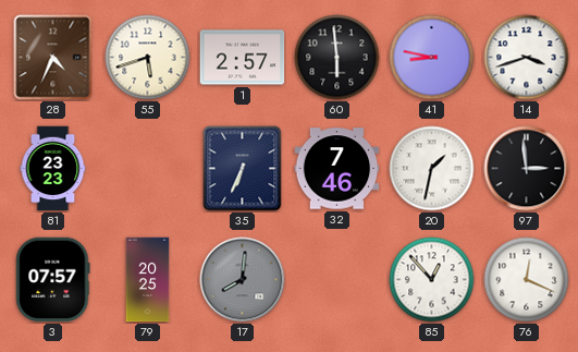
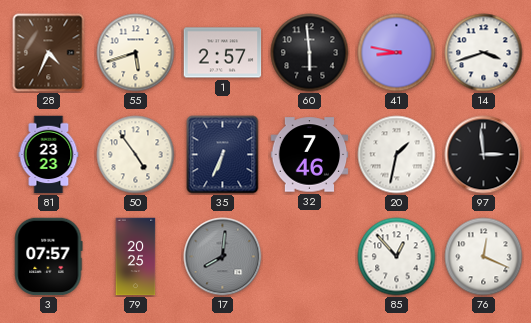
50: none -> 4:54
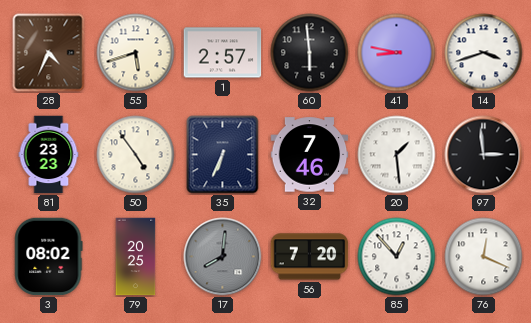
20: 1:32 -> 1:29
3: 07:57 -> 08:02
56: none -> 7:20
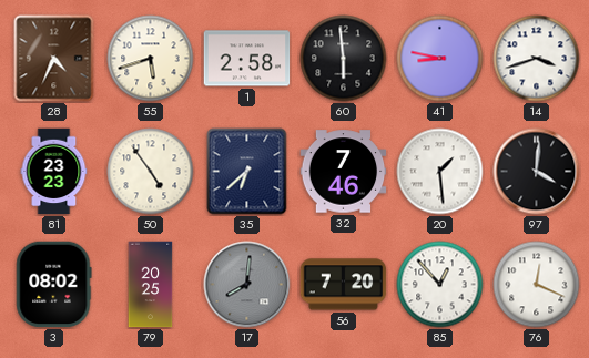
1: 2:57 -> 2:58
35: 6:34 -> 6:38
97: 2:59 -> 4:01
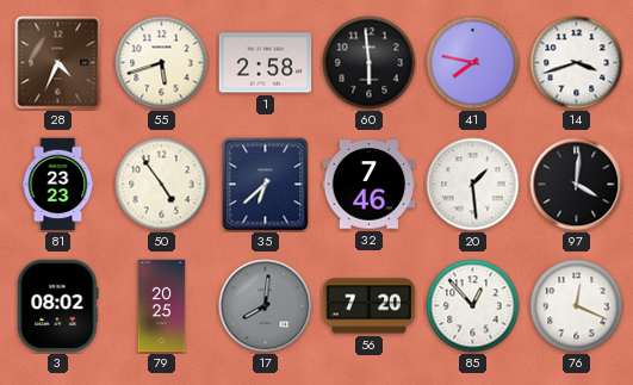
41: 8:47 -> 7:47
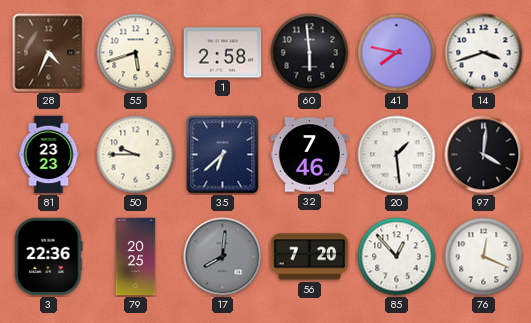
50: 4:54 -> 9:45
3: 08:02 -> 22:36
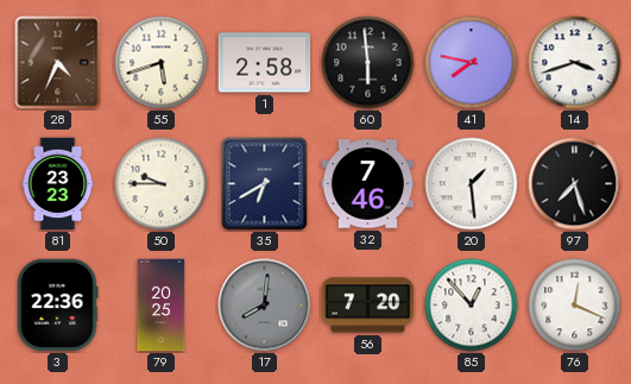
35: 6:38 -> 6:40
97: 4:01 -> 7:27
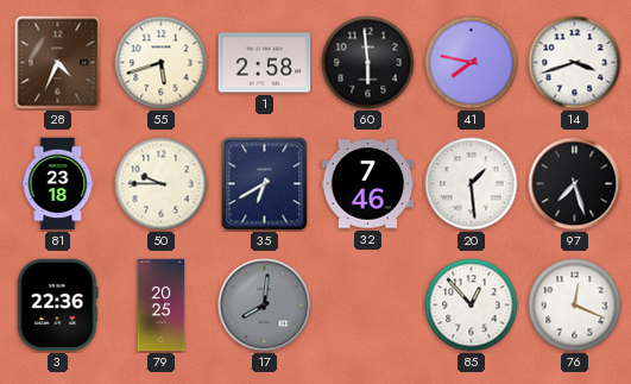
81: 23:23 -> 23:18
56: 7:20 -> none
